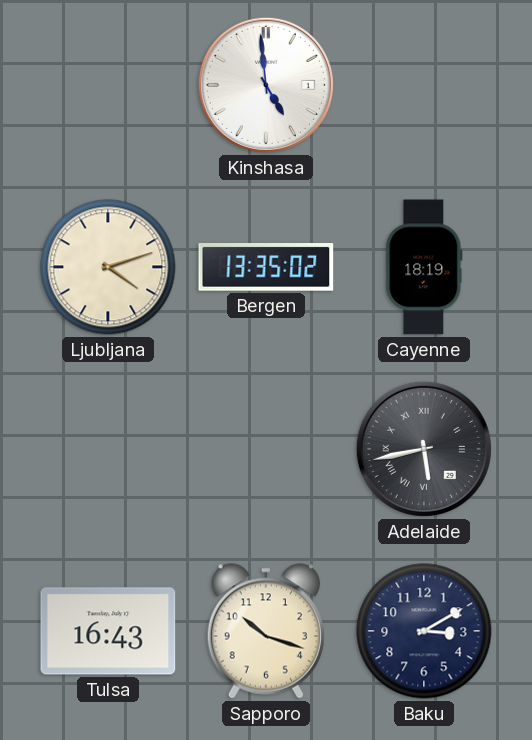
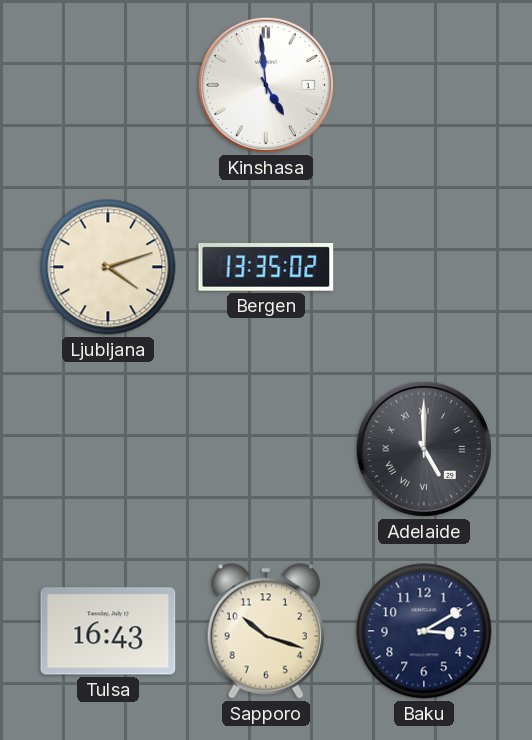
Cayenne: 18:19 -> none
Adelaide: 5:43 -> 5:00
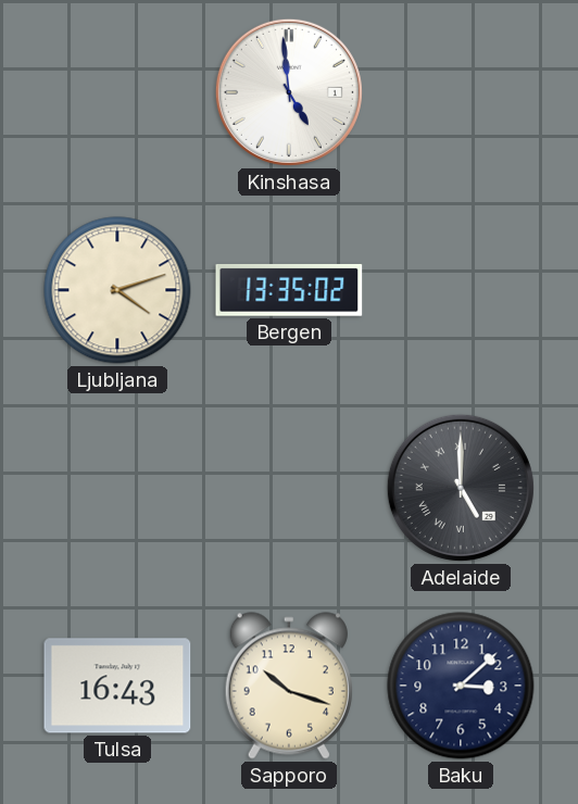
Baku: 3:10 -> 3:08
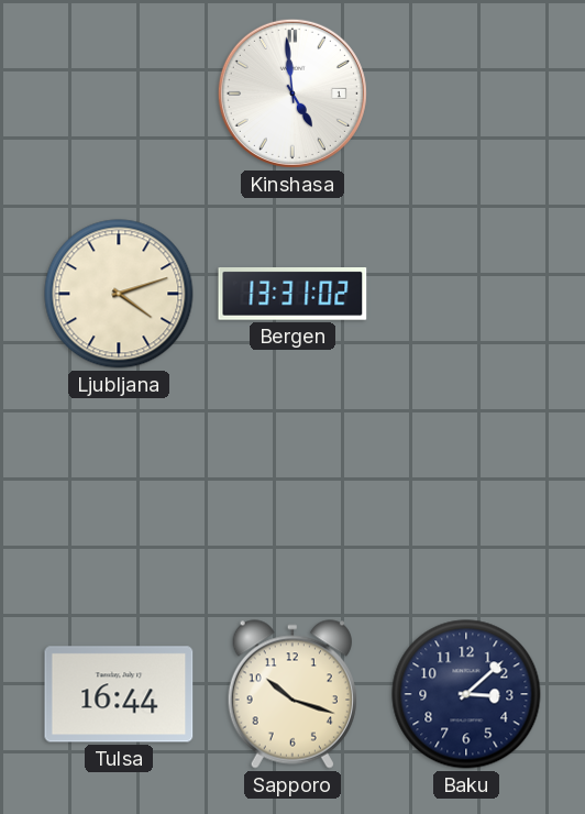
Bergen: 13:35 -> 13:31
Adelaide: 5:00 -> none
Tulsa: 16:43 -> 16:44
